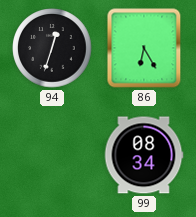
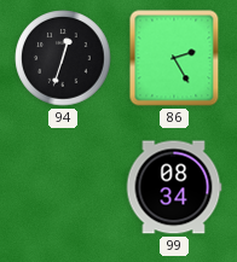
86: 6:25 -> 2:25
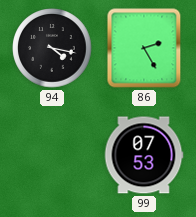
94: 12:33 -> 4:17
99: 08:34 -> 07:53
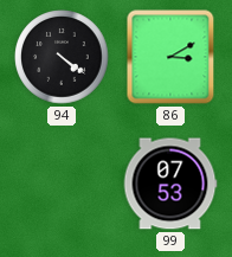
94: 4:17 -> 4:21
86: 2:25 -> 3:10
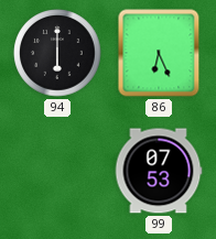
94: 4:21 -> 6:00
86: 3:10 -> 6:26
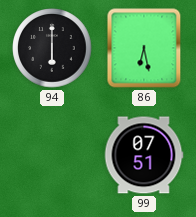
86: 6:26 -> 6:28
99: 07:53 -> 07:51
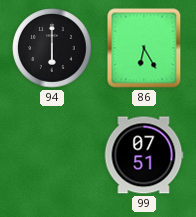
86: 6:28 -> 6:25
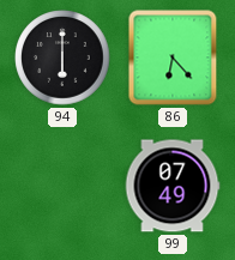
86: 6:25 -> 6:23
99: 07:51 -> 07:49
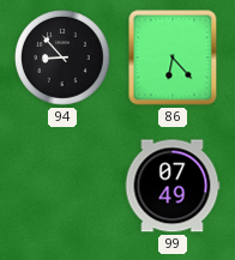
94: 6:00 -> 8:53
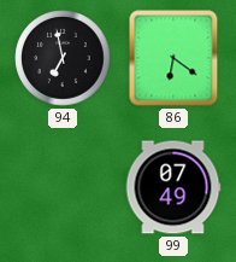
94: 8:53 -> 6:58
86: 6:23 -> 6:21
